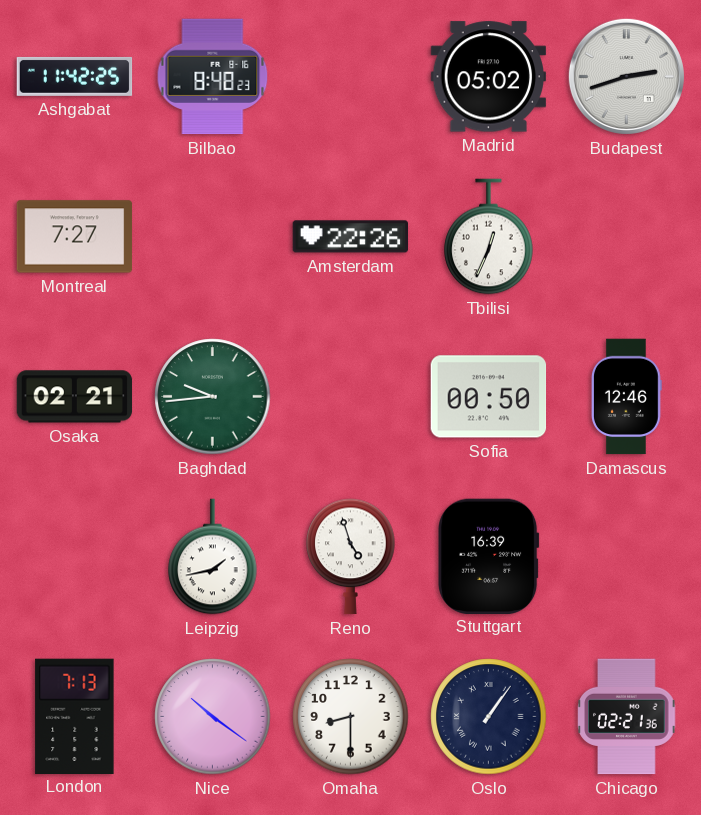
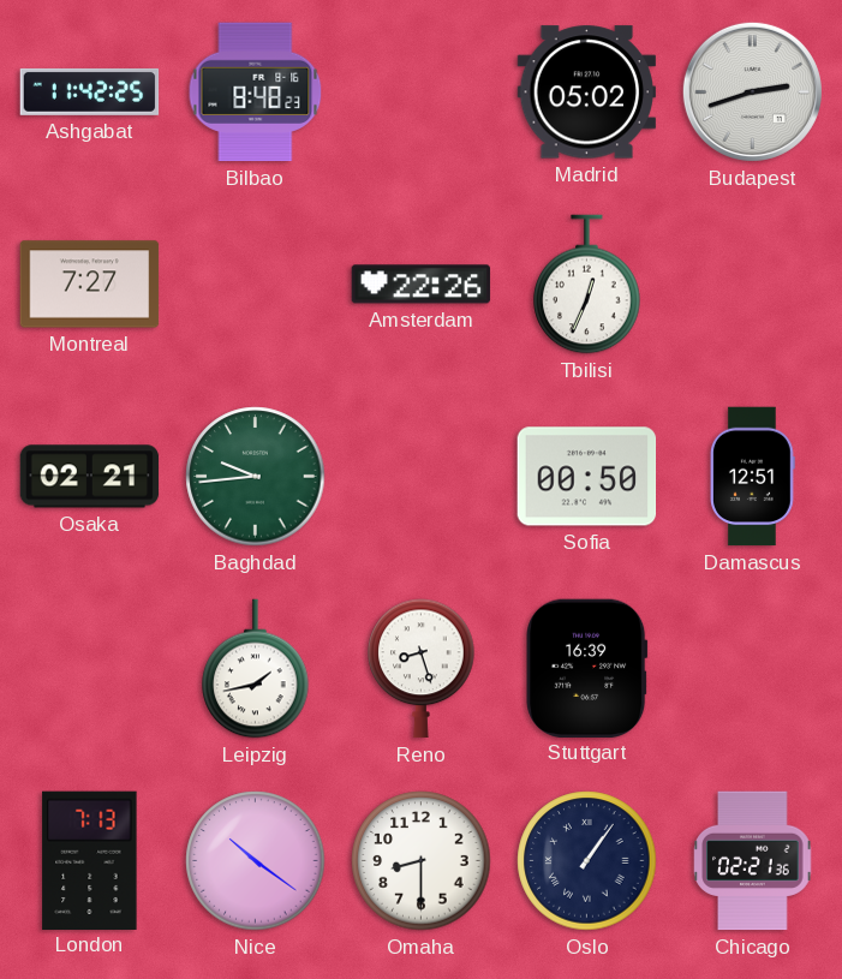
Damascus: 12:46 -> 12:51
Reno: 4:57 -> 8:27
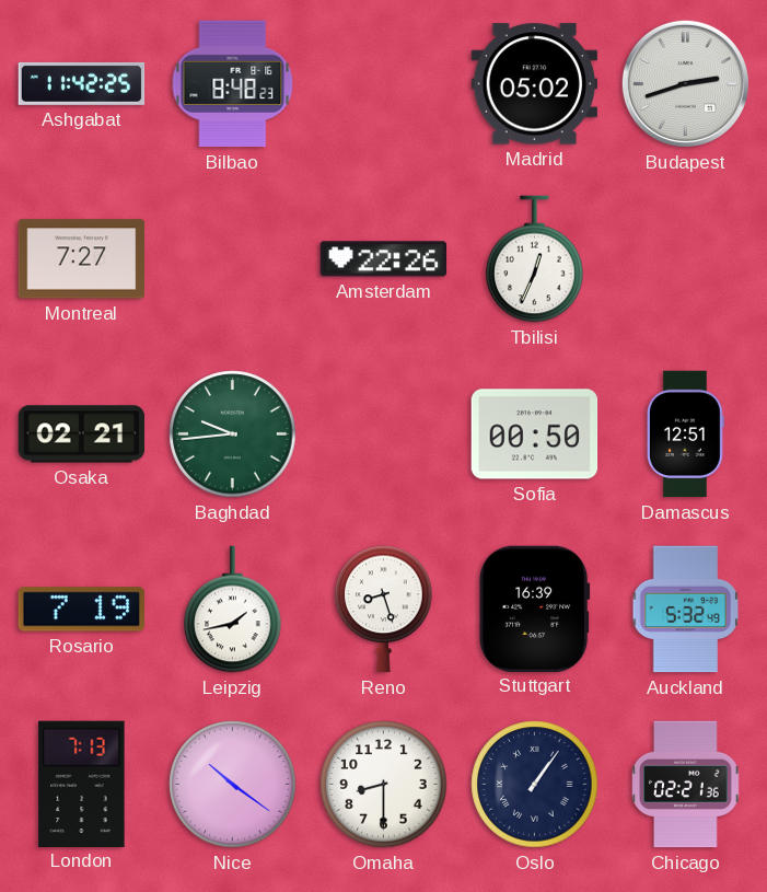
Rosario: none -> 7:19
Auckland: none -> 5:32
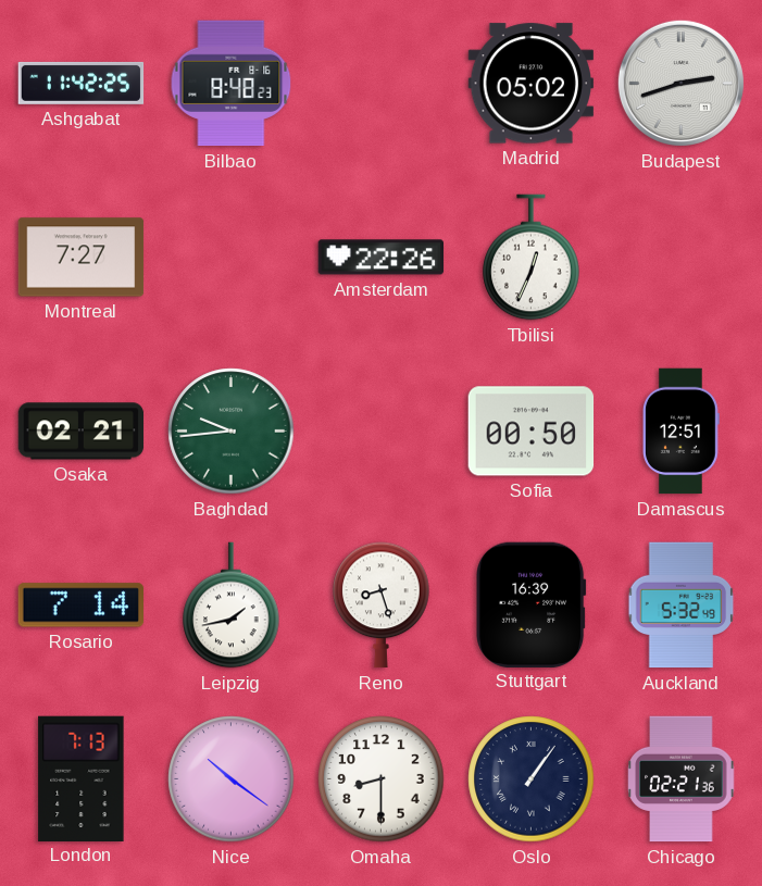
Rosario: 7:19 -> 7:14
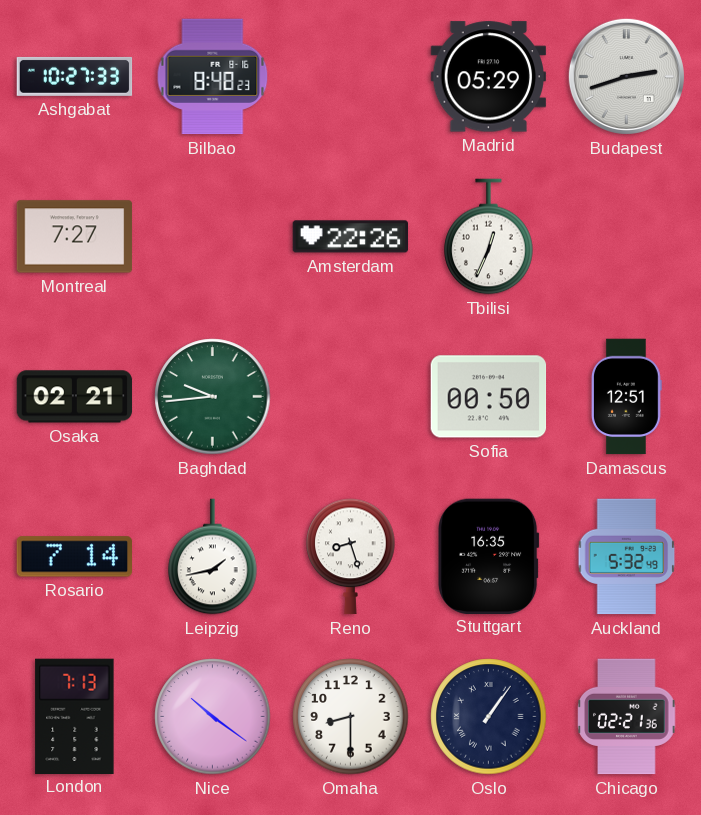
Ashgabat: 11:42 -> 10:27
Madrid: 05:02 -> 05:29
Stuttgart: 16:39 -> 16:35
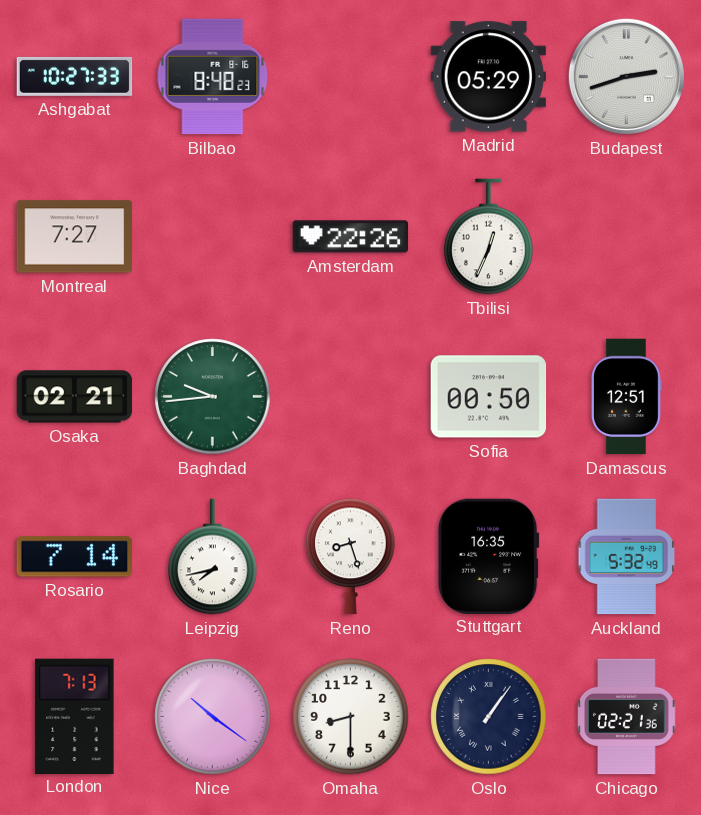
Leipzig: 1:43 -> 7:43
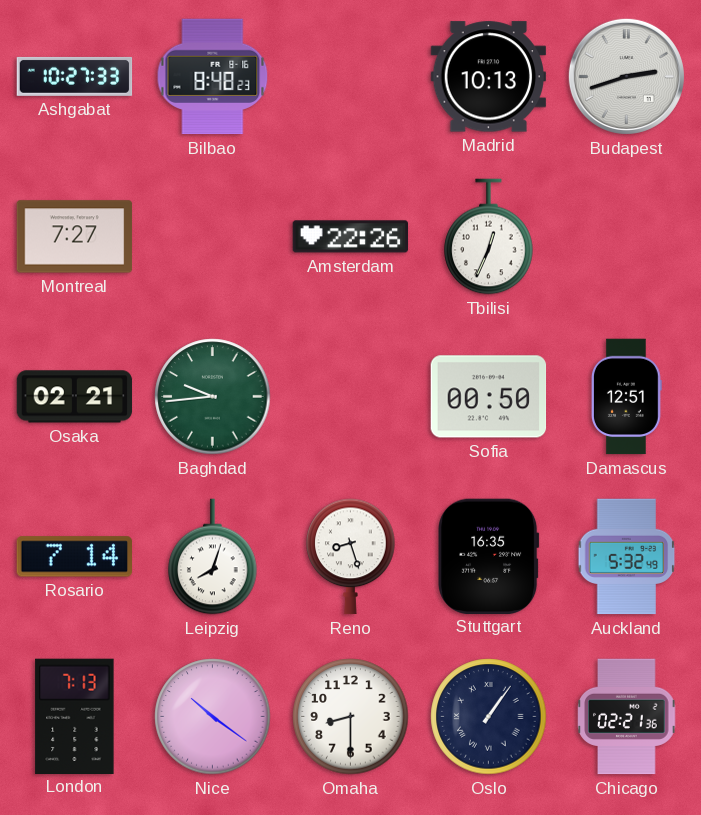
Madrid: 05:29 -> 10:13
Leipzig: 7:43 -> 8:03
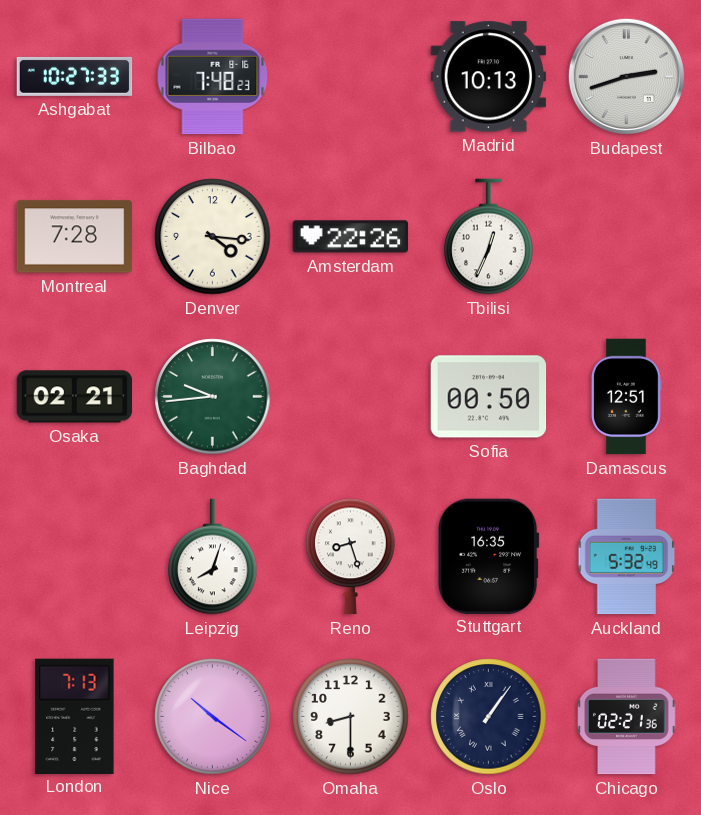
Bilbao: 8:48 -> 7:48
Montreal: 7:27 -> 7:28
Denver: none -> 4:16
Rosario: 7:14 -> none
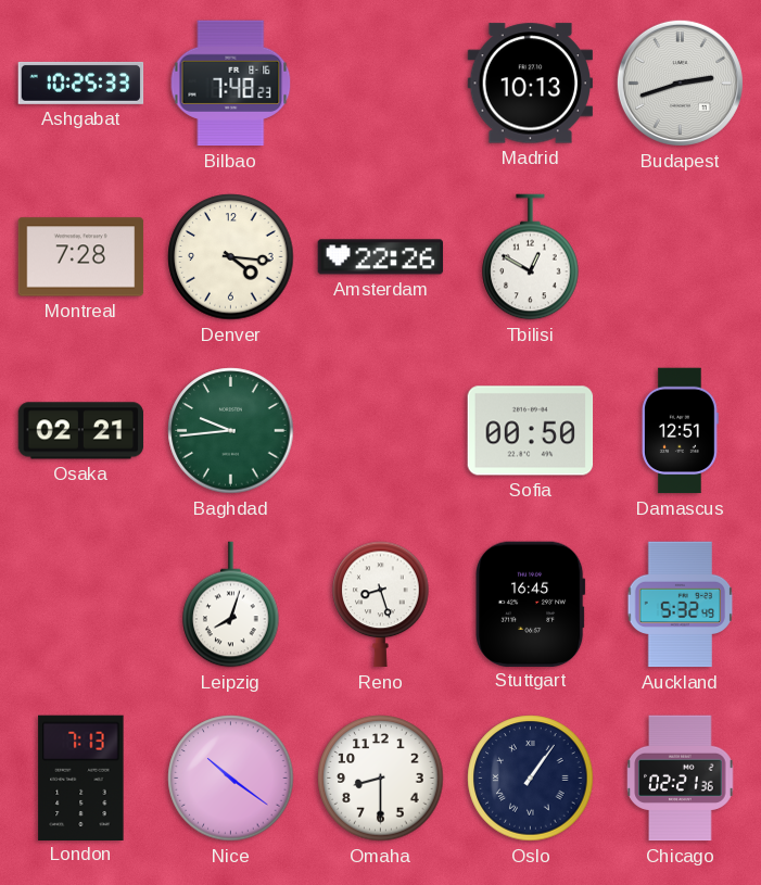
Ashgabat: 10:27 -> 10:25
Tbilisi: 12:34 -> 12:50
Stuttgart: 16:35 -> 16:45
